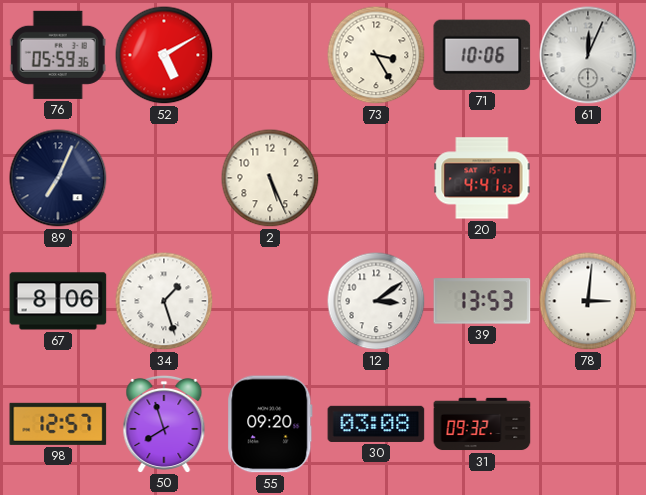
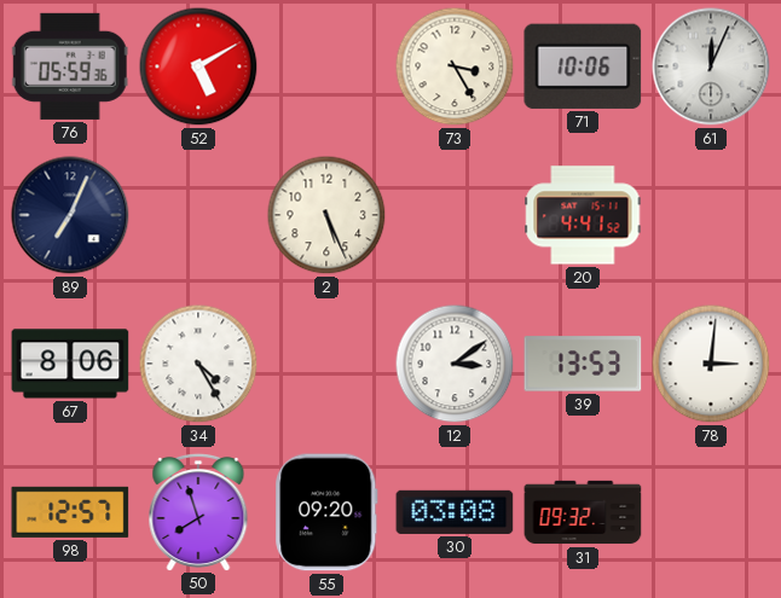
34: 1:27 -> 4:25
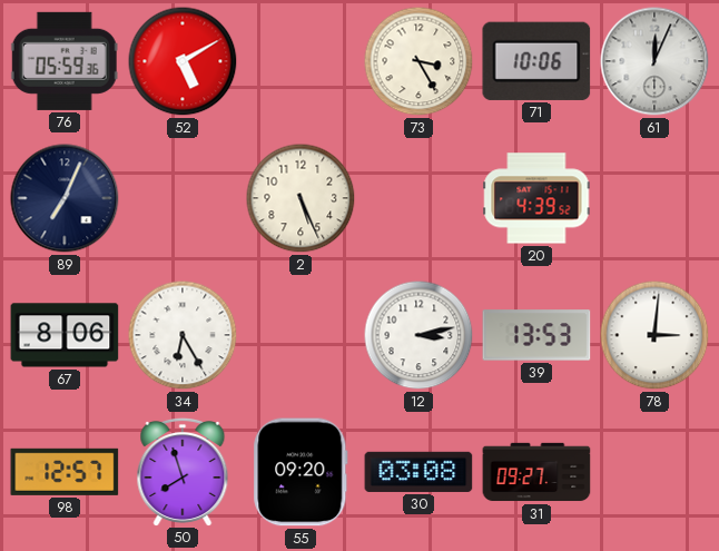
20: 4:41 -> 4:39
34: 4:25 -> 6:25
12: 3:09 -> 3:13
31: 09:32 -> 09:27
